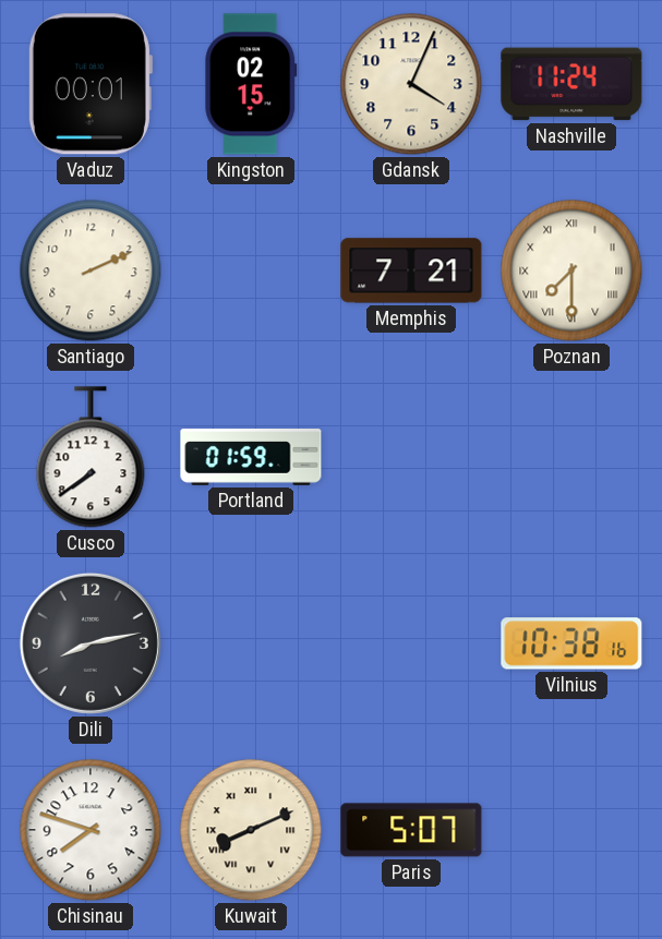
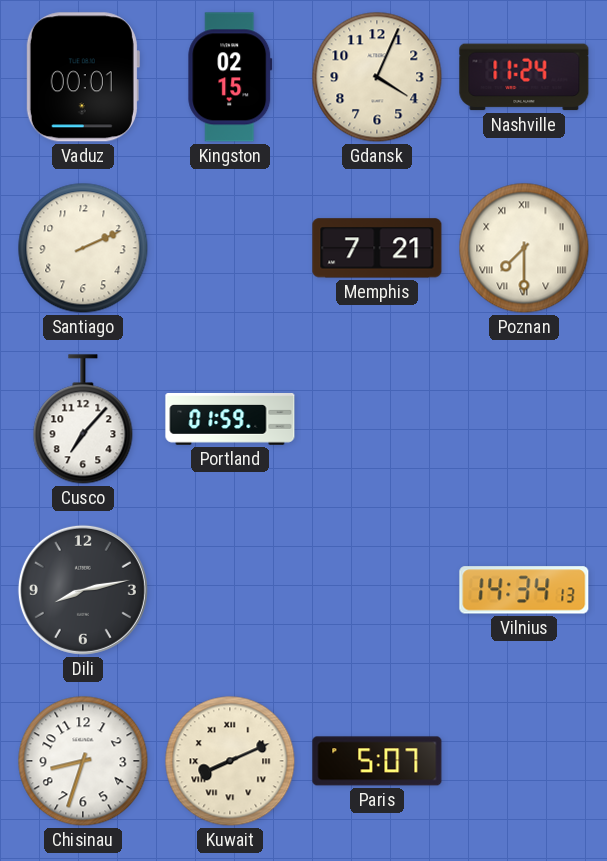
Cusco: 7:39 -> 7:07
Vilnius: 10:38 -> 14:34
Chisinau: 7:48 -> 8:33
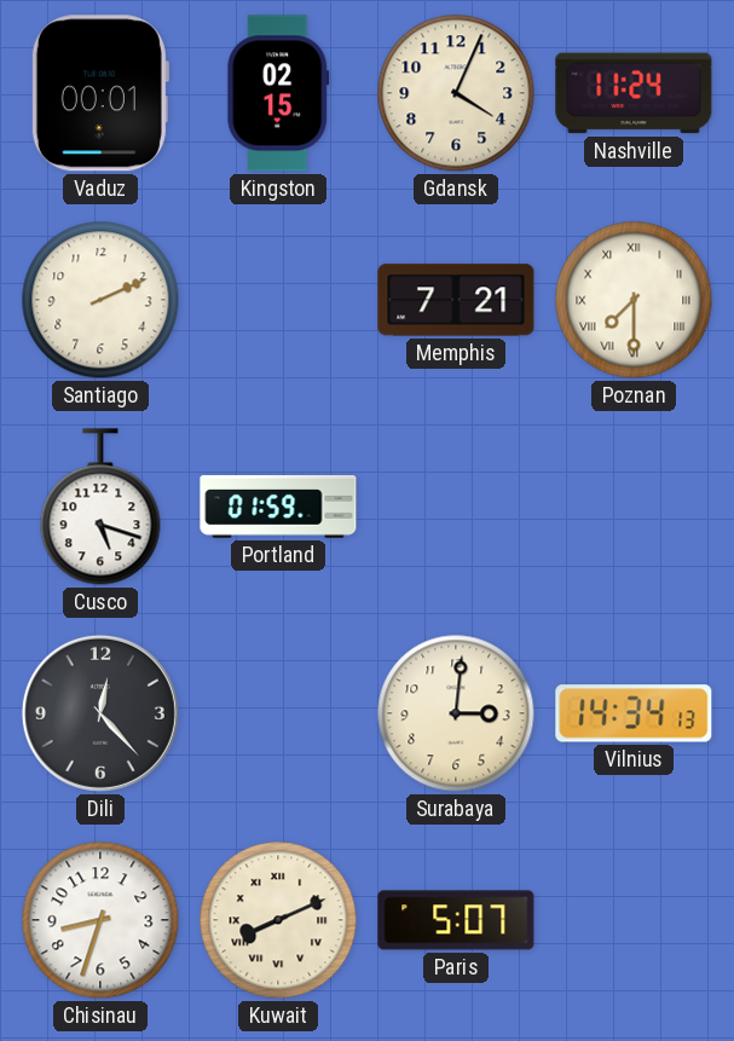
Cusco: 7:07 -> 5:18
Dili: 8:13 -> 12:23
Surabaya: none -> 3:01
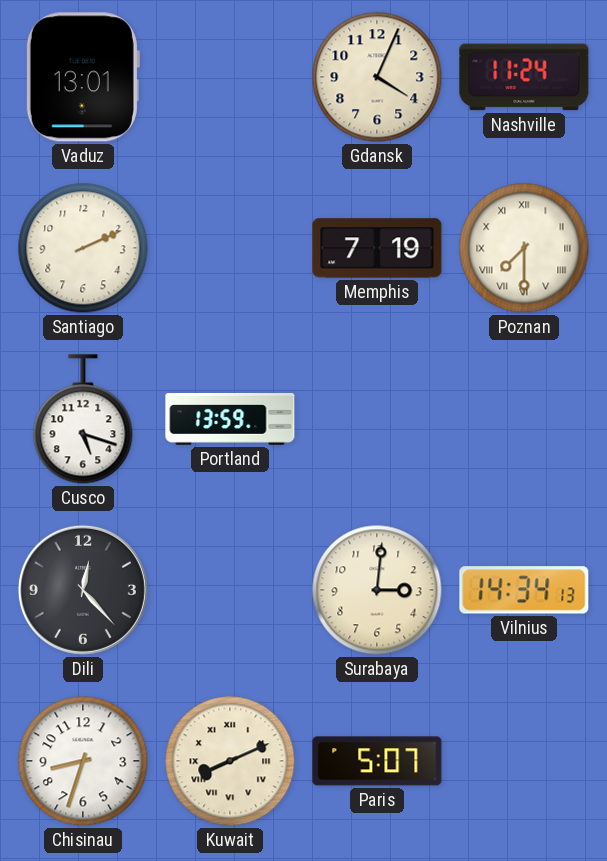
Vaduz: 00:01 -> 13:01
Kingston: 02:15 -> none
Memphis: 7:21 -> 7:19
Portland: 01:59 -> 13:59
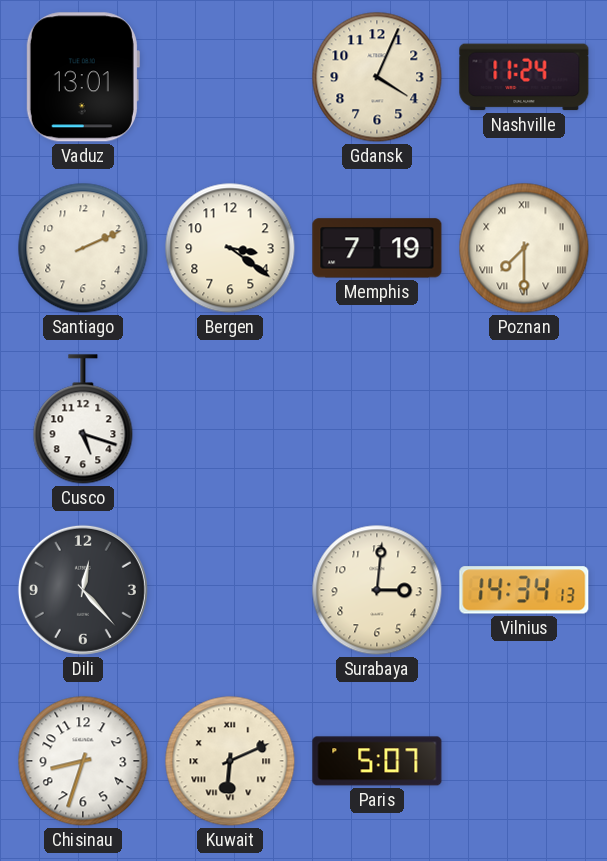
Bergen: none -> 3:21
Portland: 13:59 -> none
Kuwait: 8:11 -> 6:11
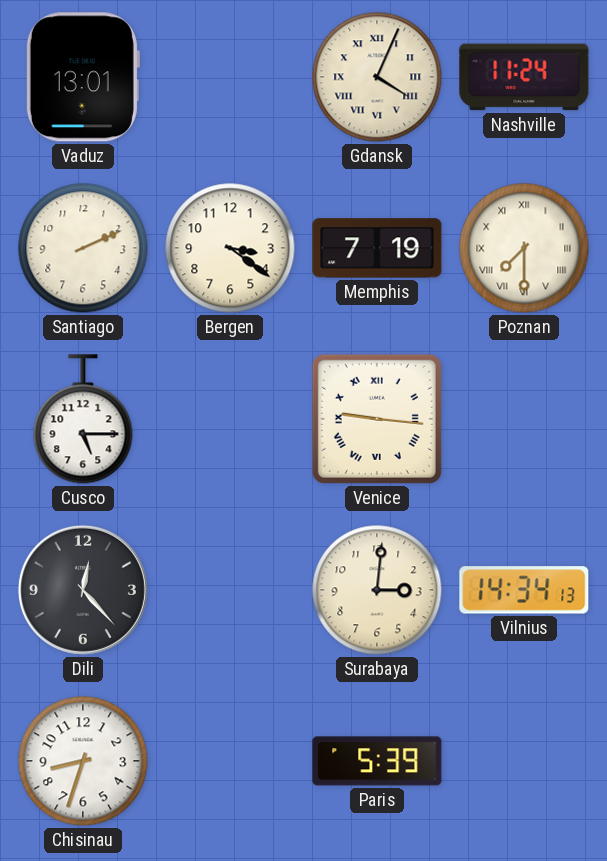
Gdansk numerals: Arabic -> Roman
Cusco: 5:18 -> 5:15
Venice: none -> 9:16
Kuwait: 6:11 -> none
Paris: 5:07 -> 5:39
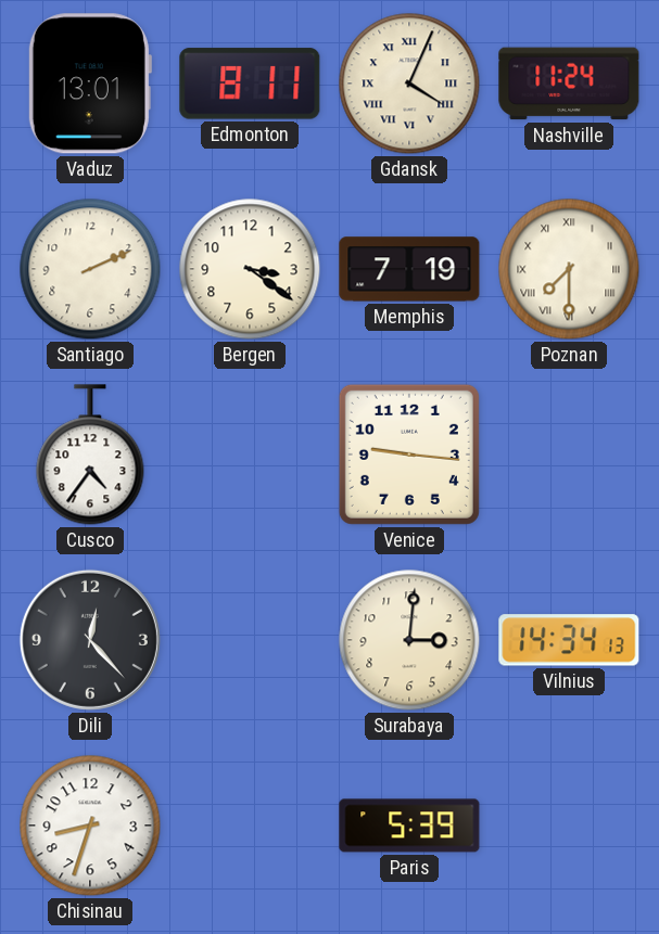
Edmonton: none -> 8:11
Cusco: 5:15 -> 4:36
Venice numerals: Roman -> Arabic
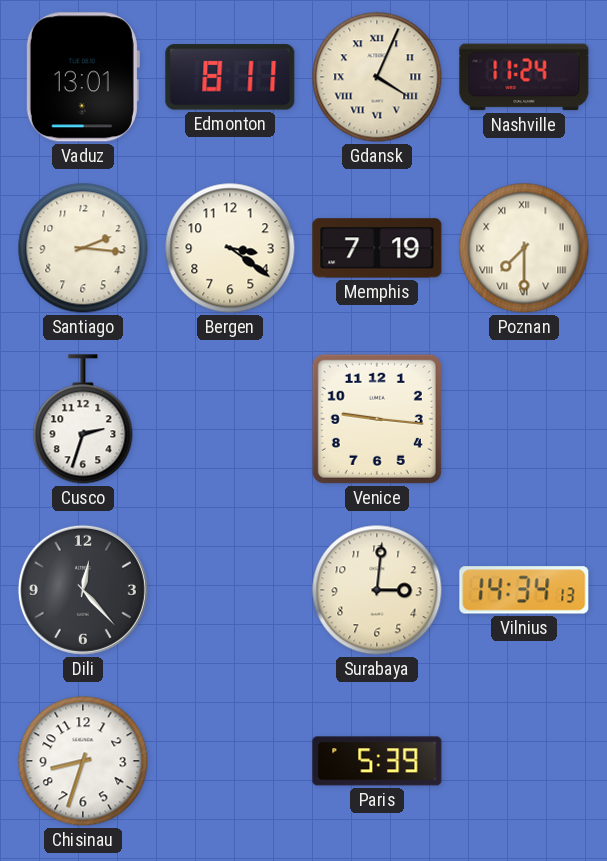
Santiago: 2:11 -> 2:16
Cusco: 4:36 -> 2:33
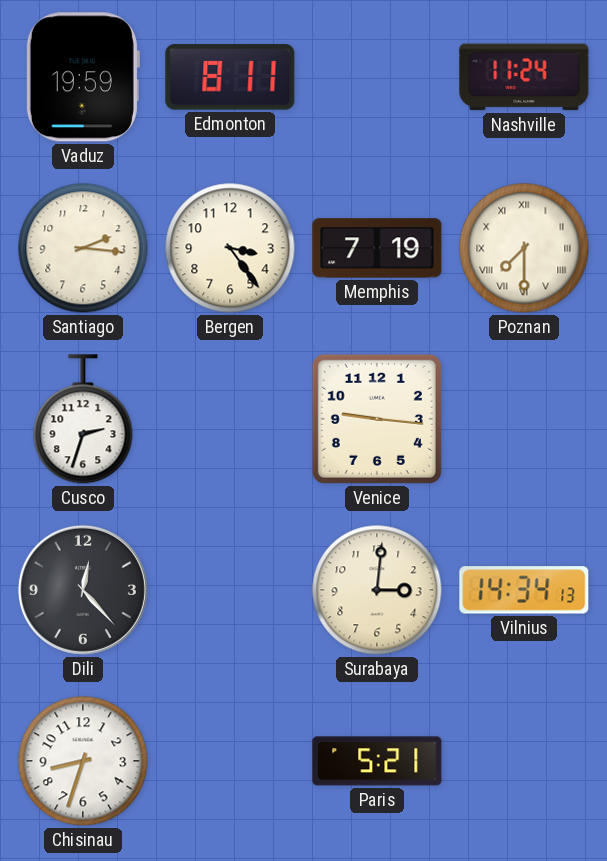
Vaduz: 13:01 -> 19:59
Gdansk: 4:04 -> none
Bergen: 3:21 -> 3:24
Paris: 5:39 -> 5:21
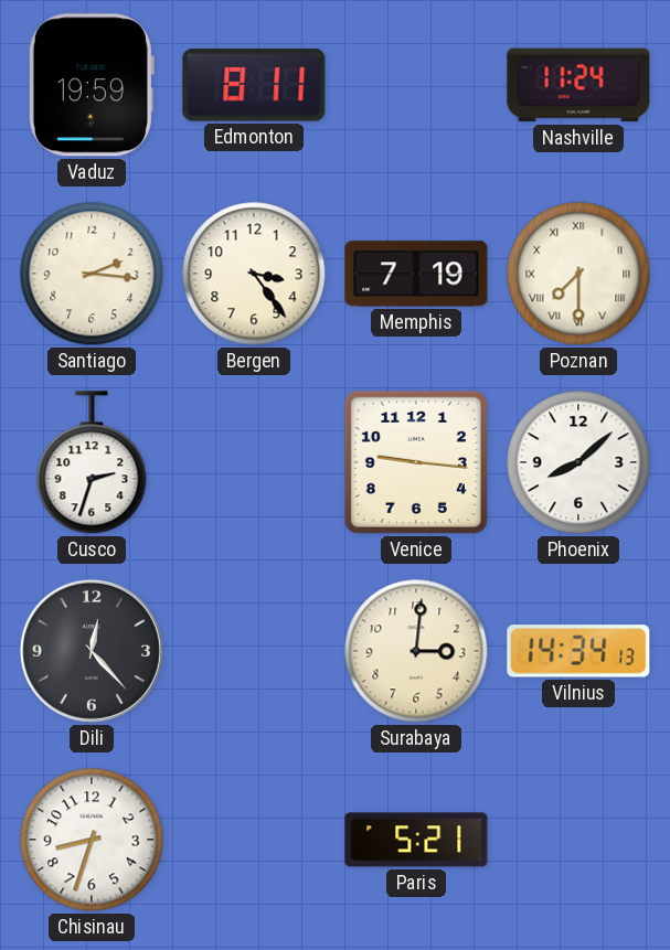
Phoenix: none -> 8:08
